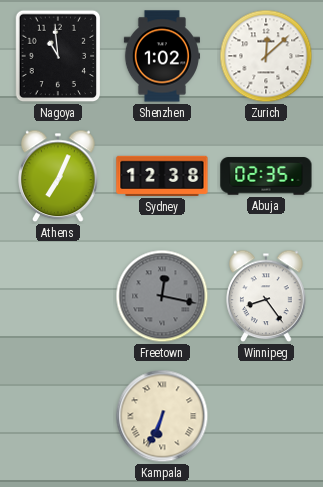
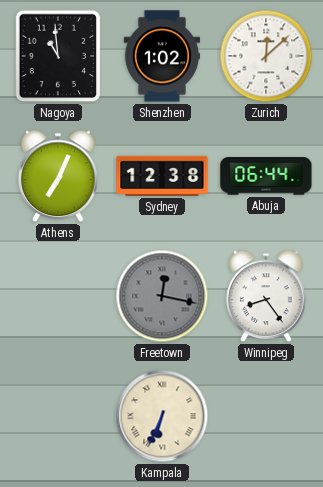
Abuja: 02:35 -> 06:44
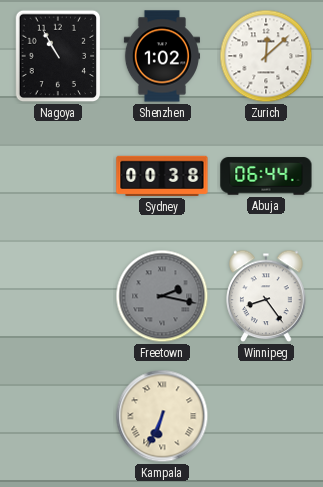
Nagoya: 10:59 -> 10:55
Athens: 7:04 -> none
Sydney: 12:38 -> 00:38
Freetown: 12:17 -> 2:17
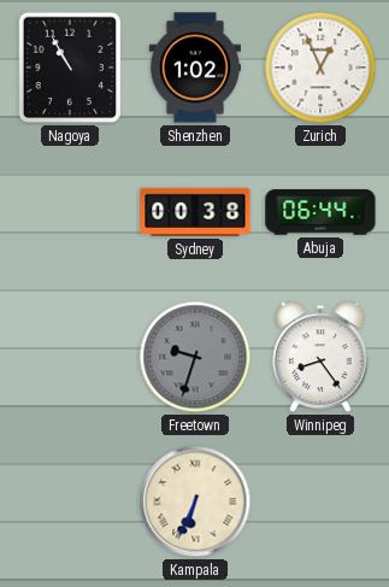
Zurich: 12:08 -> 12:56
Freetown: 2:17 -> 9:33
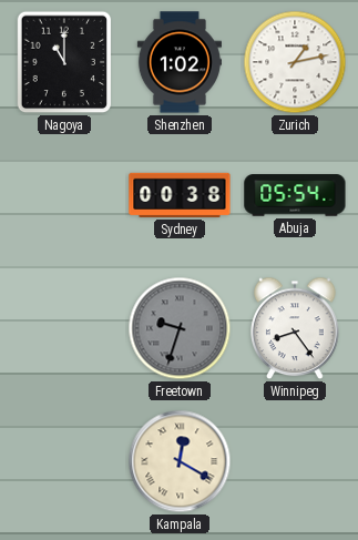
Nagoya: 10:55 -> 11:00
Zurich: 12:56 -> 1:13
Abuja: 06:44 -> 05:54
Kampala: 6:34 -> 12:20
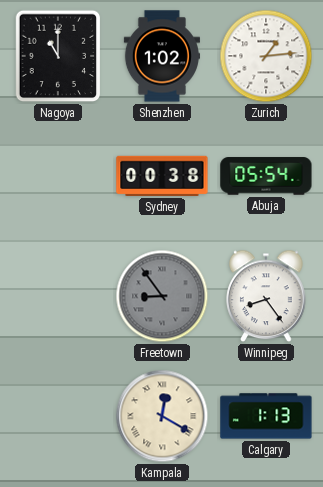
Zurich: 1:13 -> 1:14
Freetown: 9:33 -> 8:54
Calgary: none -> 1:13
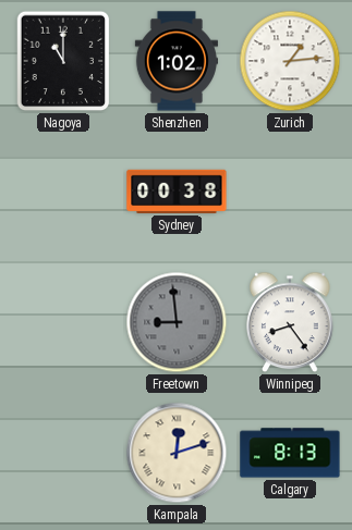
Abuja: 05:54 -> none
Freetown: 8:54 -> 8:59
Kampala: 12:20 -> 12:12
Calgary: 1:13 -> 8:13
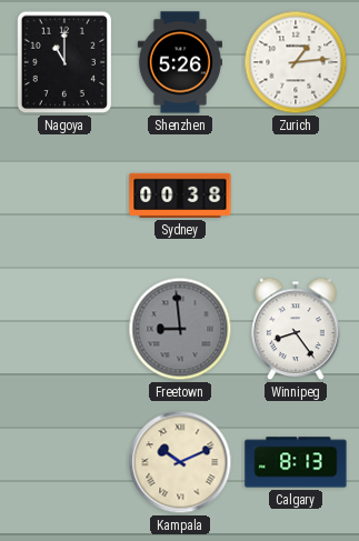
Shenzhen: 1:02 -> 5:26
Kampala: 12:12 -> 10:11
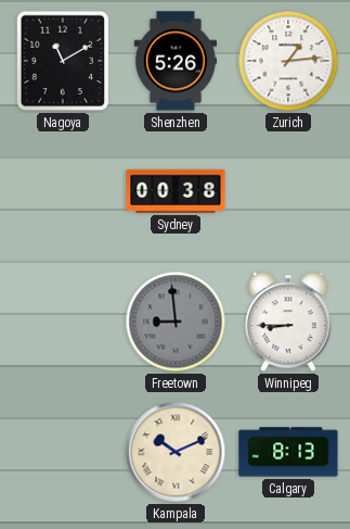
Nagoya: 11:00 -> 11:10
Winnipeg: 8:24 -> 8:45
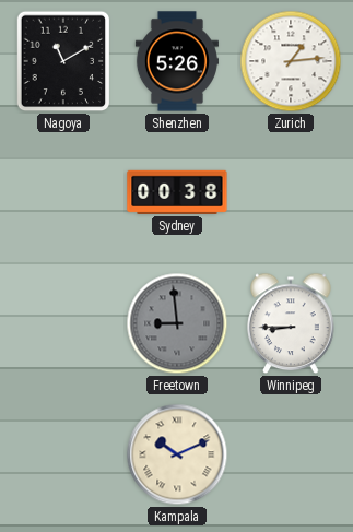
Calgary: 8:13 -> none
